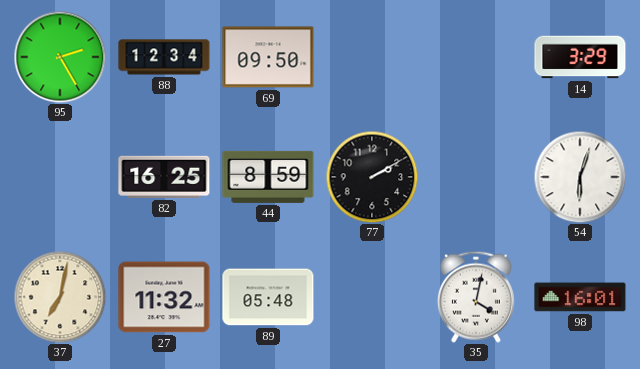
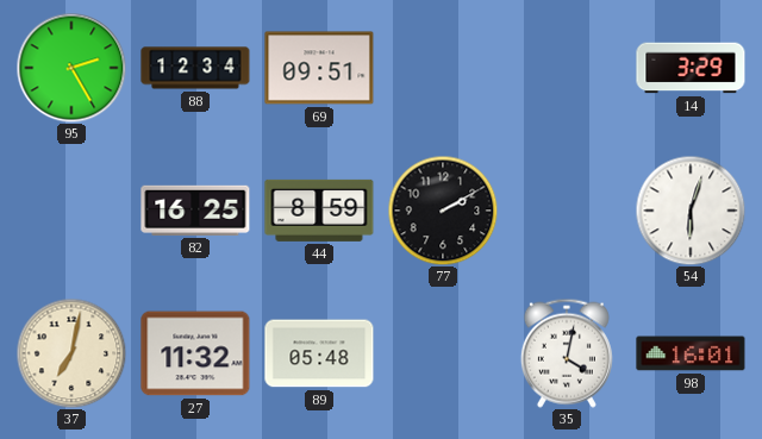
69: 09:50 -> 09:51
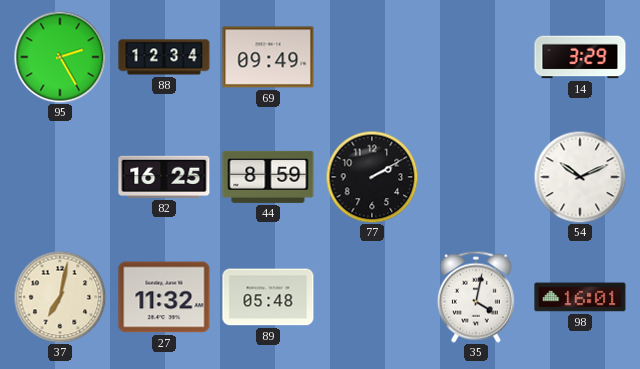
69: 09:51 -> 09:49
54: 6:03 -> 10:11
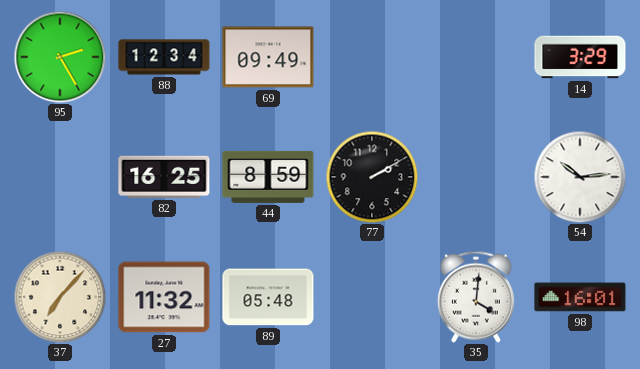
54: 10:11 -> 10:14
37: 7:02 -> 7:07
35: 4:02 -> 4:01
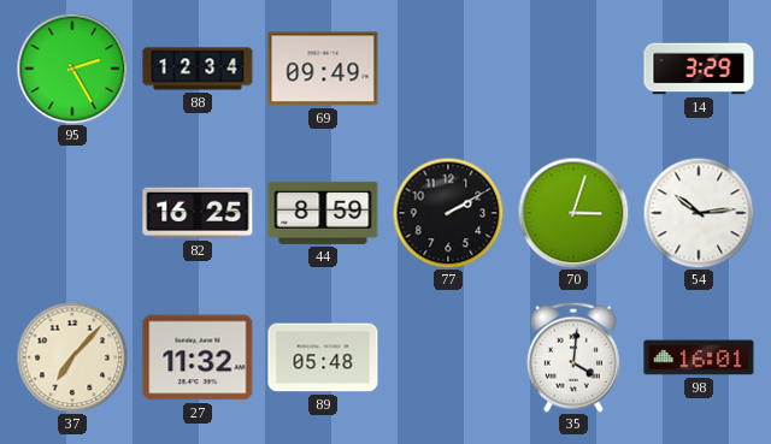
70: none -> 3:03
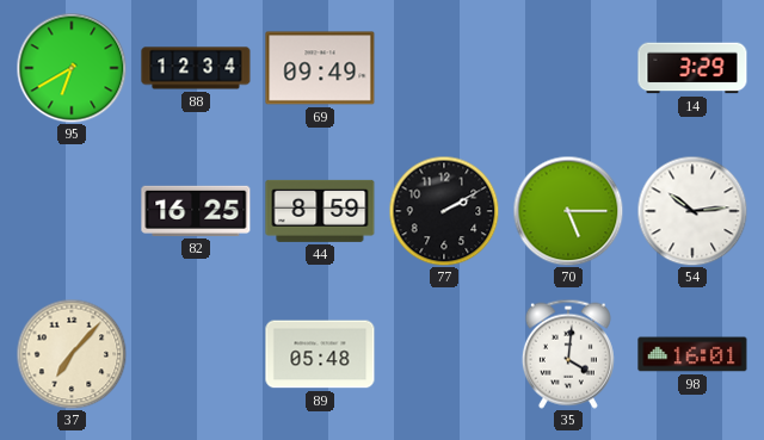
95: 2:25 -> 6:40
70: 3:03 -> 5:15
27: 11:32 -> none
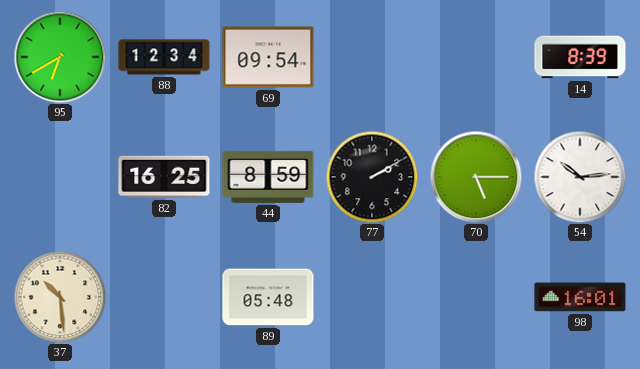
69: 09:49 -> 09:54
14: 3:29 -> 8:39
37: 7:07 -> 10:29
35: 4:01 -> none
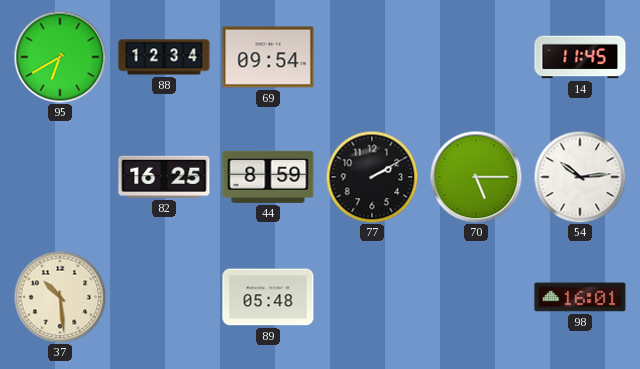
14: 8:39 -> 11:45
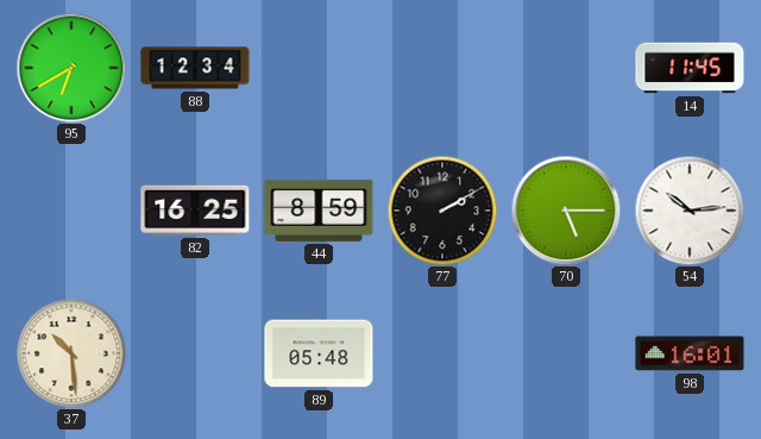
69: 09:54 -> none
